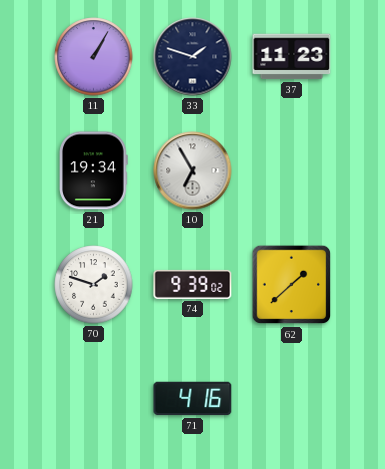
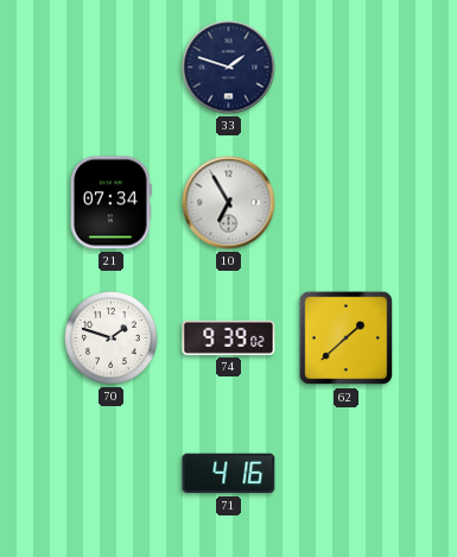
11: 1:05 -> none
37: 11:23 -> none
21: 19:34 -> 07:34
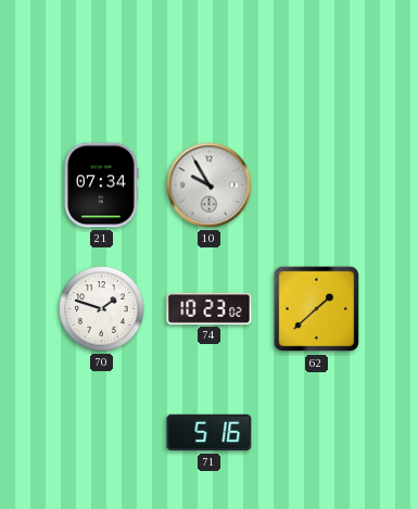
33: 1:48 -> none
10: 6:55 -> 9:55
74: 9:39 -> 10:23
71: 4:16 -> 5:16
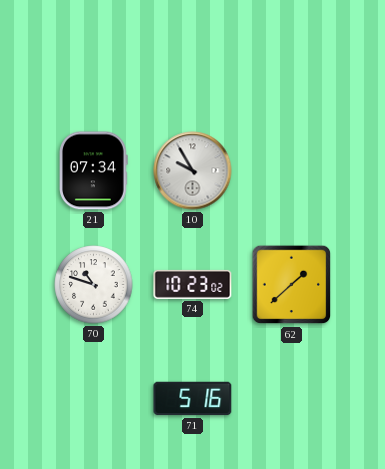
70: 1:48 -> 10:48
